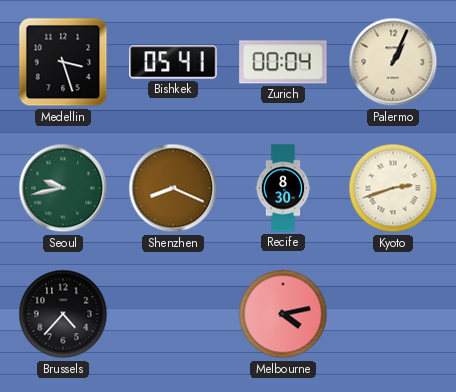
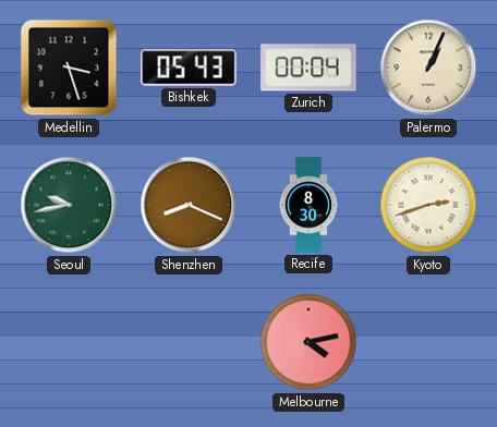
Bishkek: 05:41 -> 05:43
Brussels: 4:37 -> none
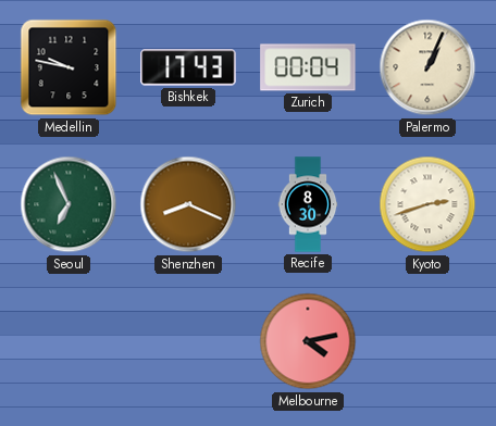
Medellin: 3:27 -> 9:47
Bishkek: 05:43 -> 17:43
Seoul: 9:43 -> 6:56
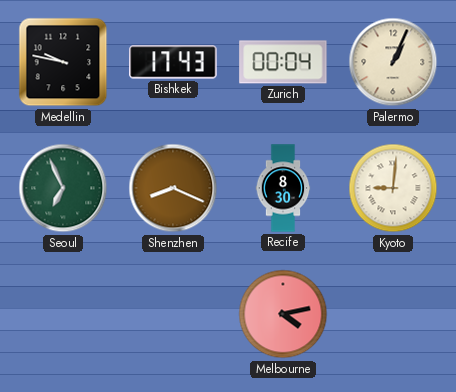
Kyoto: 2:42 -> 9:01
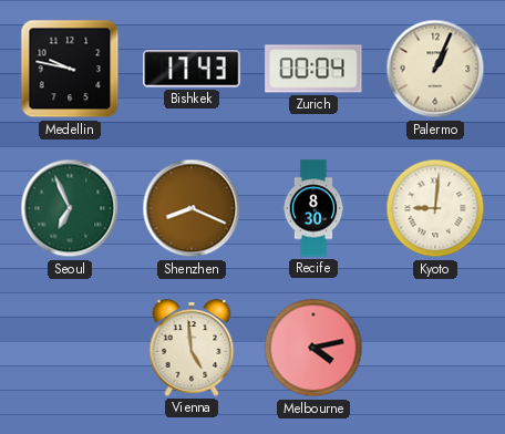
Vienna: none -> 4:59
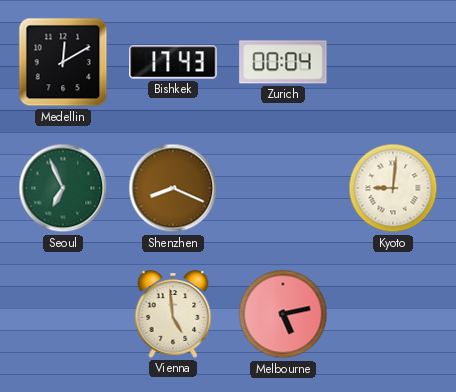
Medellin: 9:47 -> 12:10
Palermo: 1:04 -> none
Recife: 8:30 -> none
Melbourne: 4:13 -> 5:13
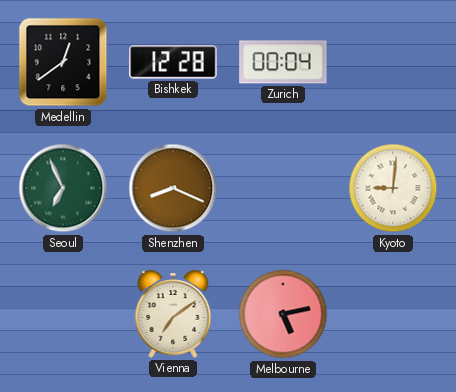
Medellin: 12:10 -> 12:39
Bishkek: 17:43 -> 12:28
Vienna: 4:59 -> 7:09
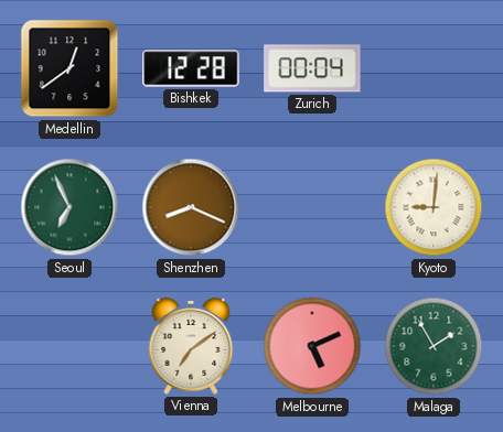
Melbourne: 5:13 -> 5:11
Malaga: none -> 1:55
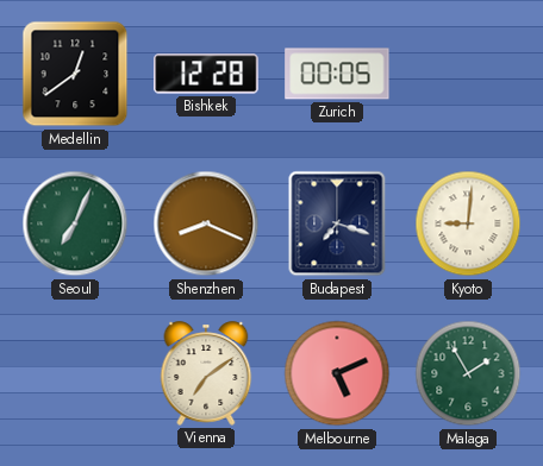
Zurich: 00:04 -> 00:05
Seoul: 6:56 -> 7:04
Budapest: none -> 7:18
